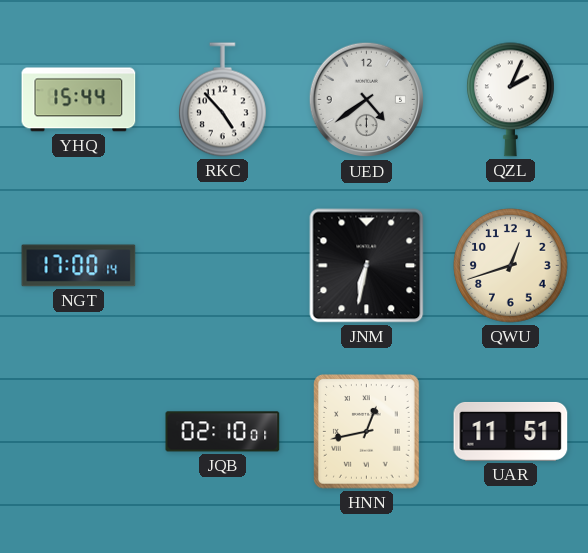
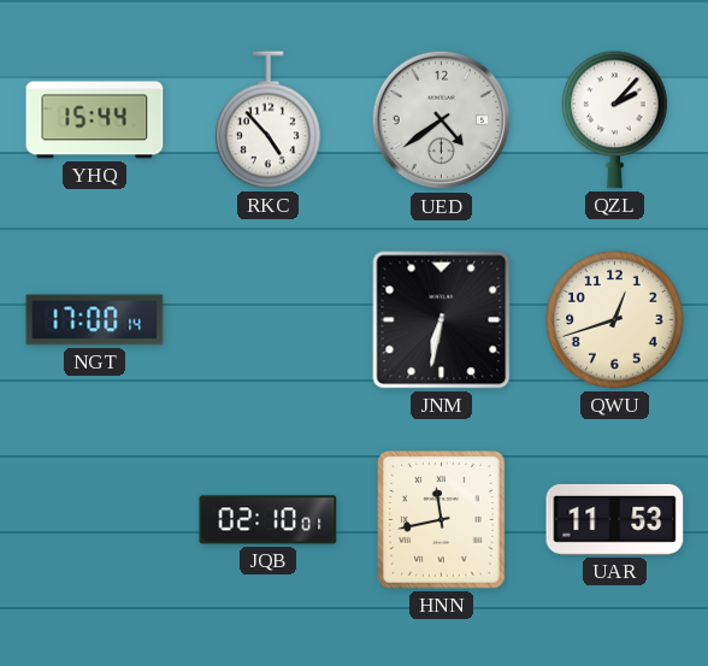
QZL: 2:04 -> 2:07
HNN: 12:43 -> 11:43
UAR: 11:51 -> 11:53
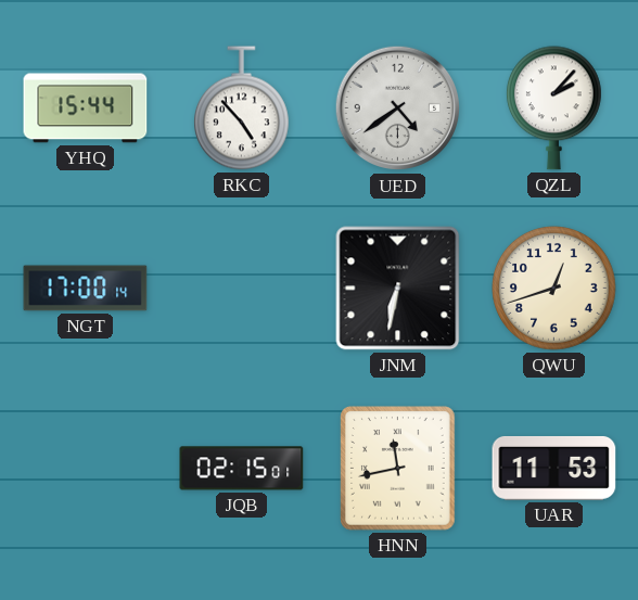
JQB: 02:10 -> 02:15
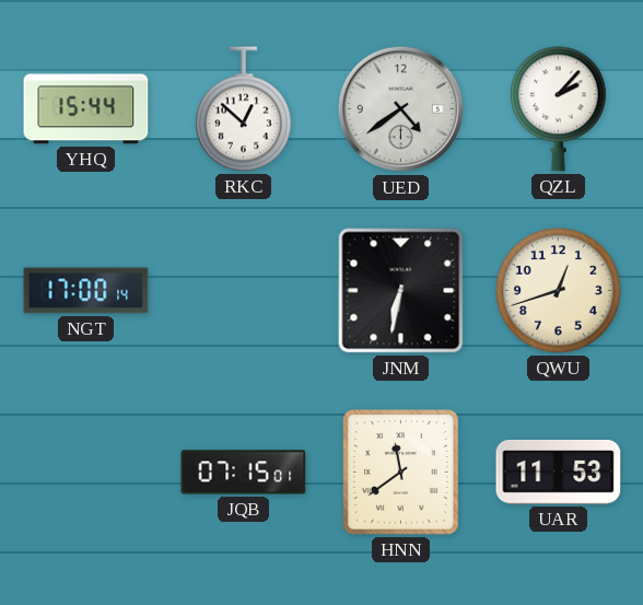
RKC: 4:53 -> 12:52
JQB: 02:15 -> 07:15
HNN: 11:43 -> 11:39
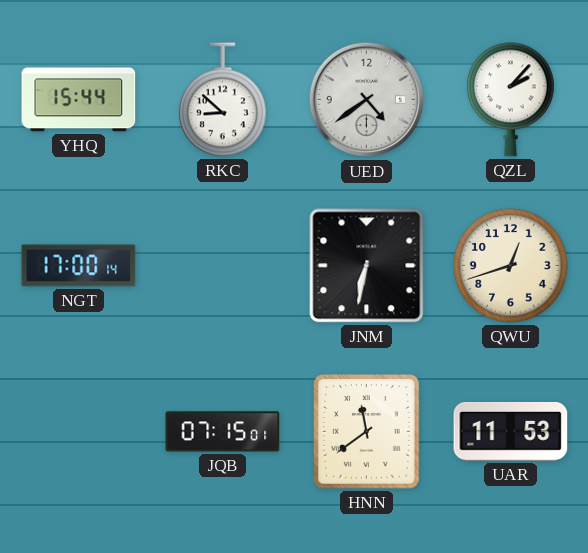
RKC: 12:52 -> 8:52
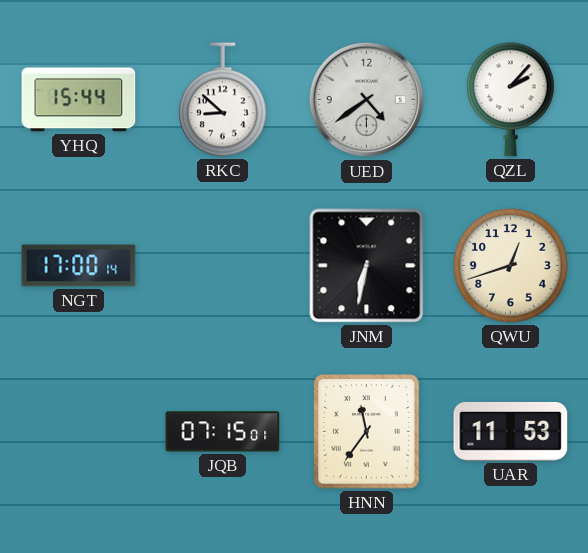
HNN: 11:39 -> 11:36
